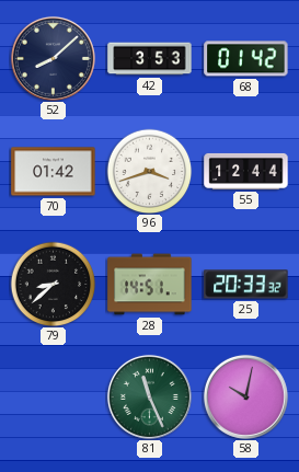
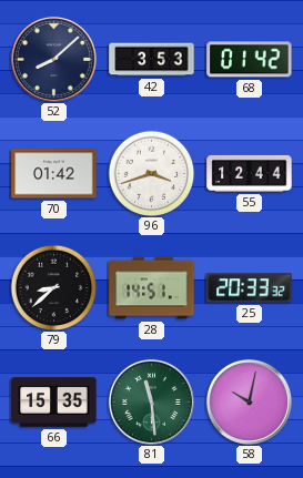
66: none -> 15:35
81: 11:26 -> 11:29
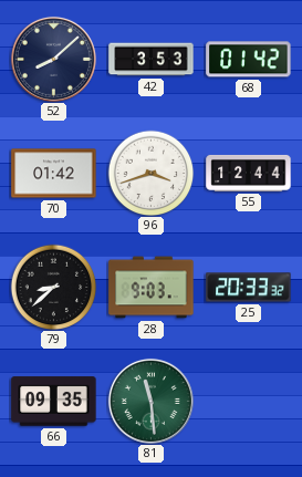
28: 14:51 -> 9:03
66: 15:35 -> 09:35
58: 10:02 -> none
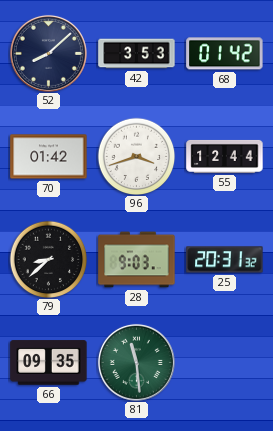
25: 20:33 -> 20:31
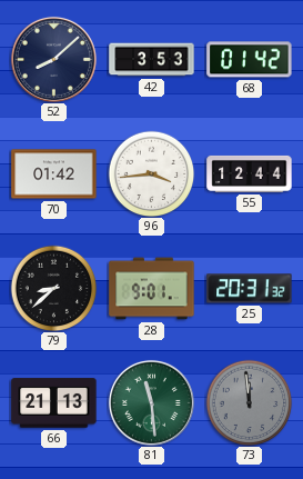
96: 3:42 -> 3:44
28: 9:03 -> 9:01
66: 09:35 -> 21:13
73: none -> 11:59
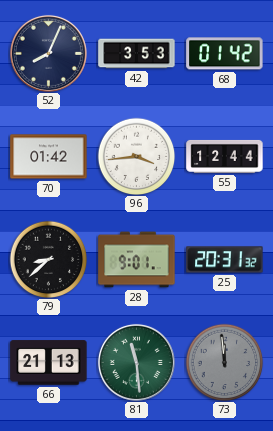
52: 8:08 -> 8:04
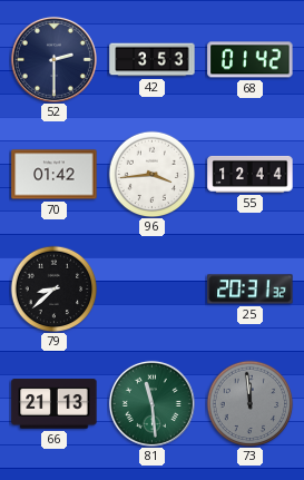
52: 8:04 -> 2:30
28: 9:01 -> none
